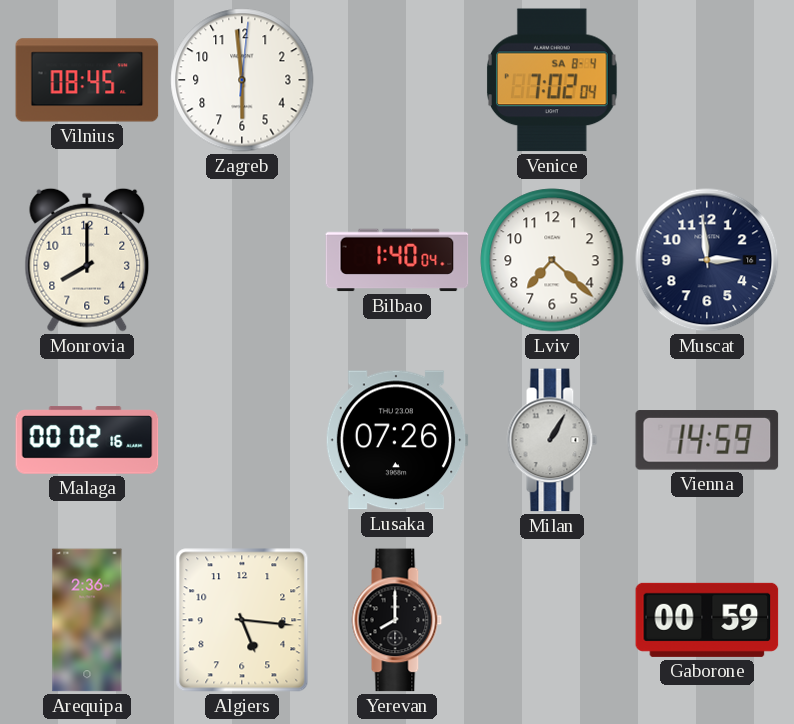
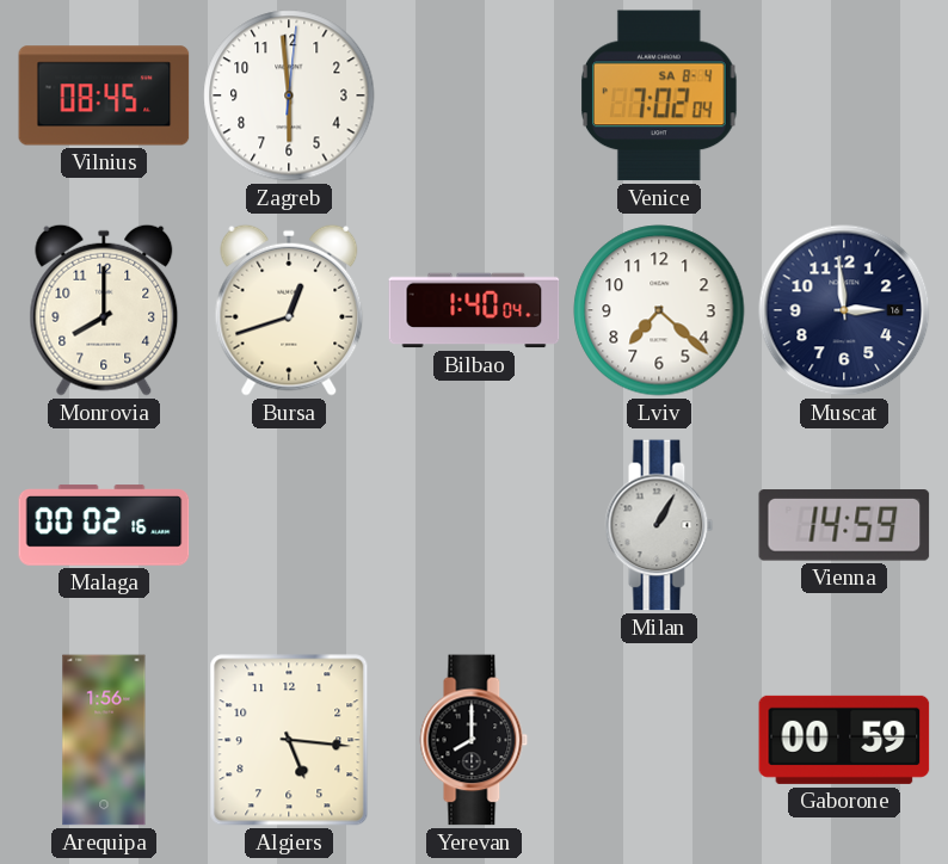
Bursa: none -> 12:42
Lusaka: 07:26 -> none
Arequipa: 2:36 -> 1:56
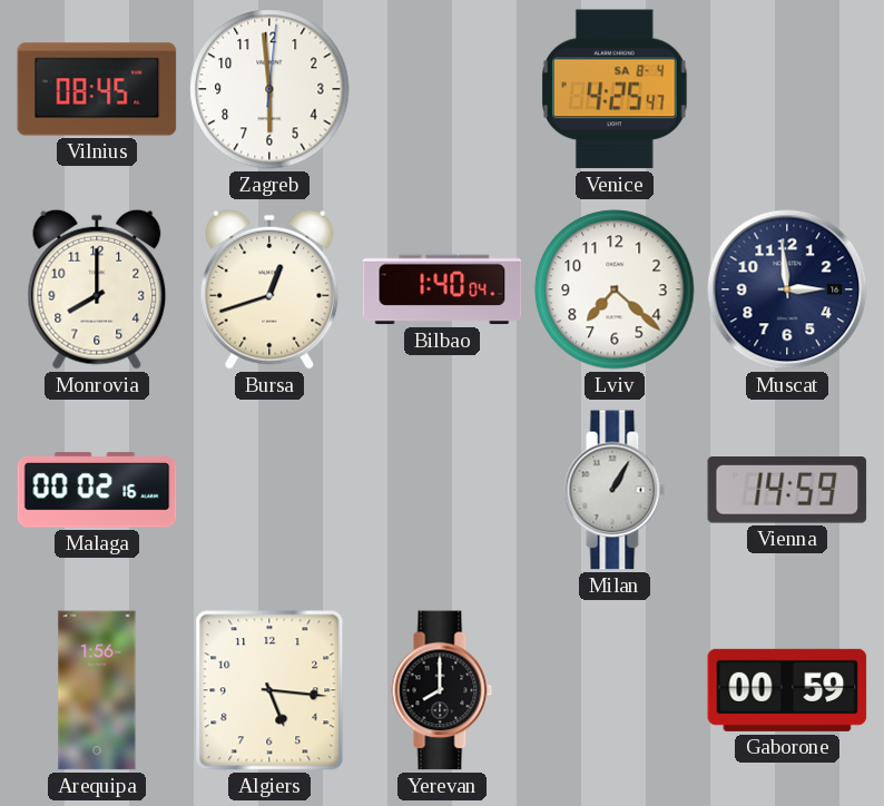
Venice: 7:02 -> 4:25
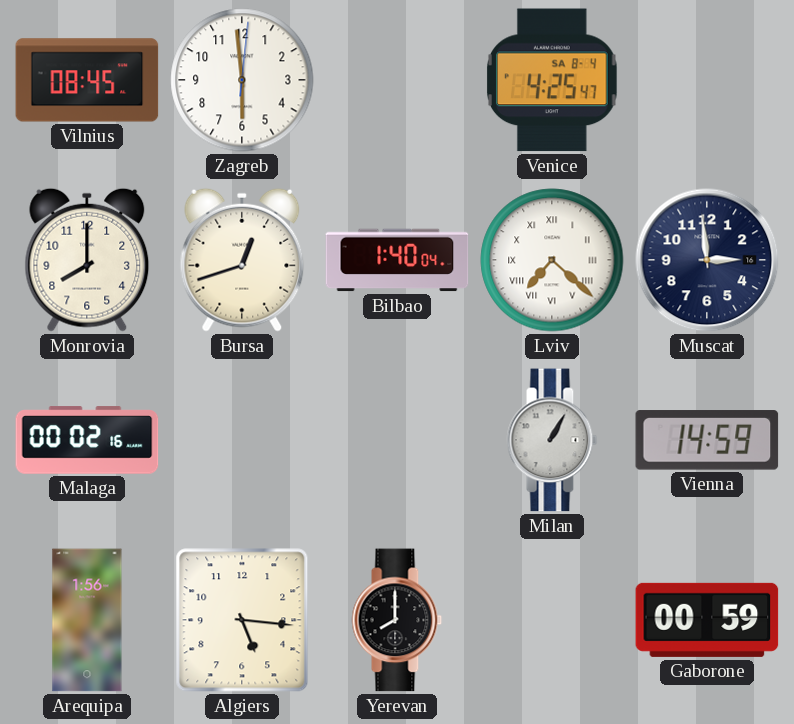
Lviv numerals: Arabic -> Roman
